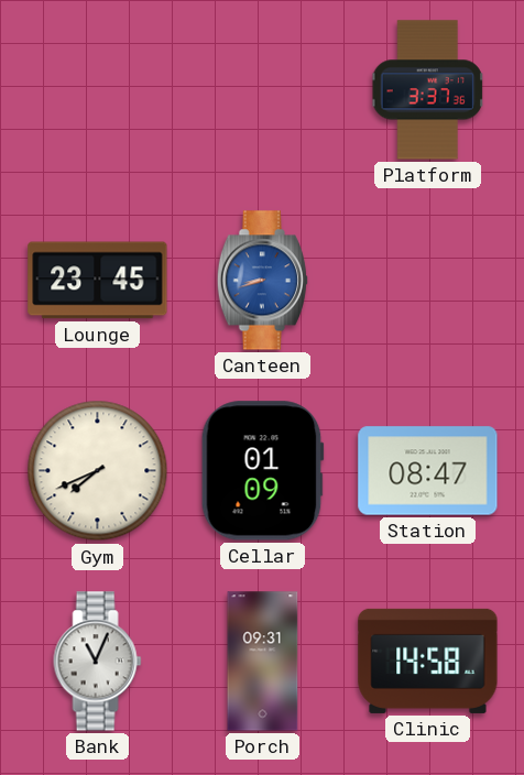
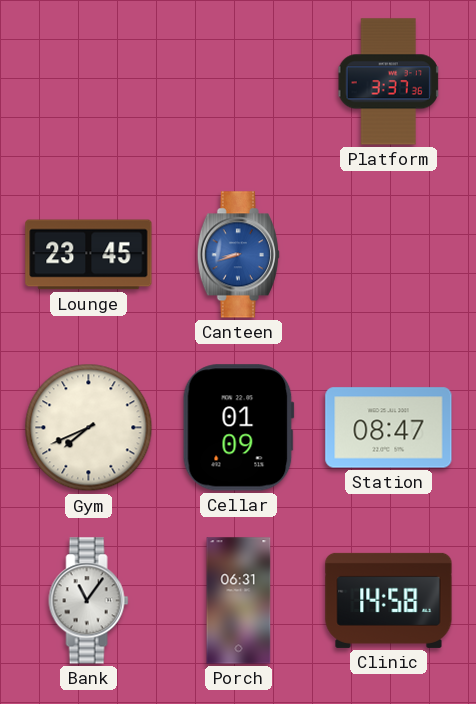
Bank: 11:04 -> 11:06
Porch: 09:31 -> 06:31
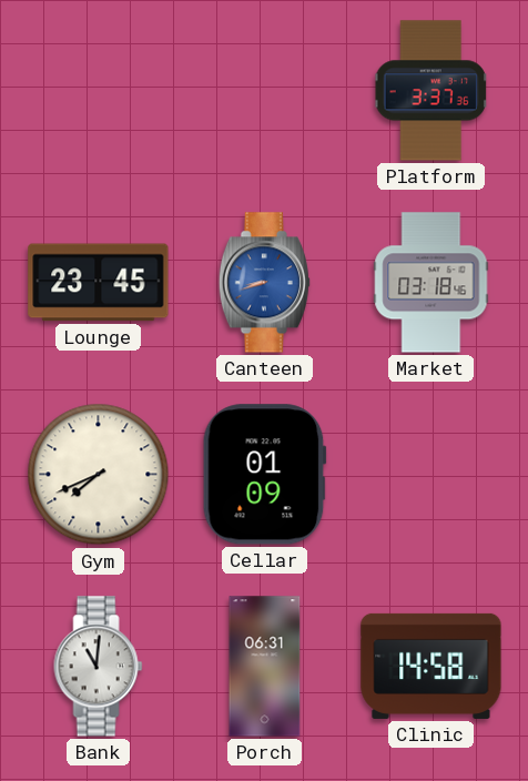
Market: none -> 03:18
Station: 08:47 -> none
Bank: 11:06 -> 11:01
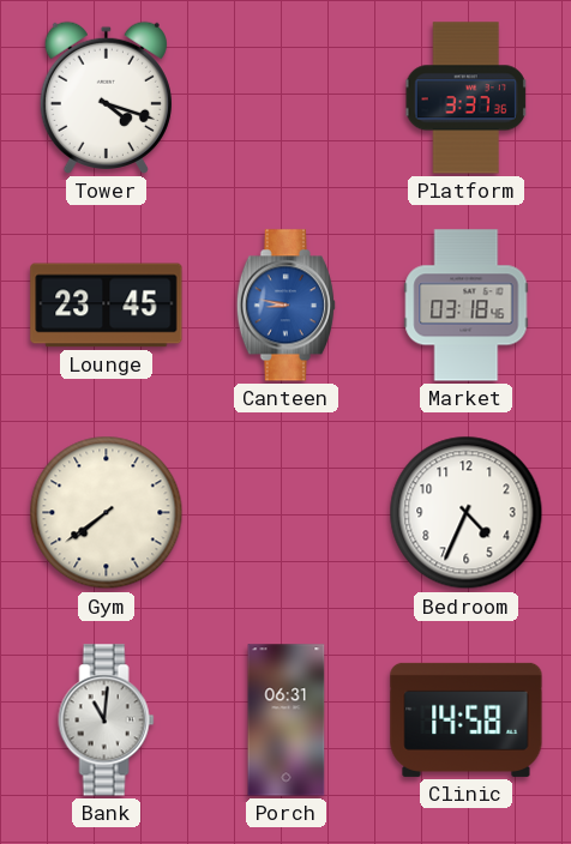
Tower: none -> 4:18
Canteen: 8:42 -> 8:47
Gym: 7:41 -> 7:39
Cellar: 01:09 -> none
Bedroom: none -> 4:34
